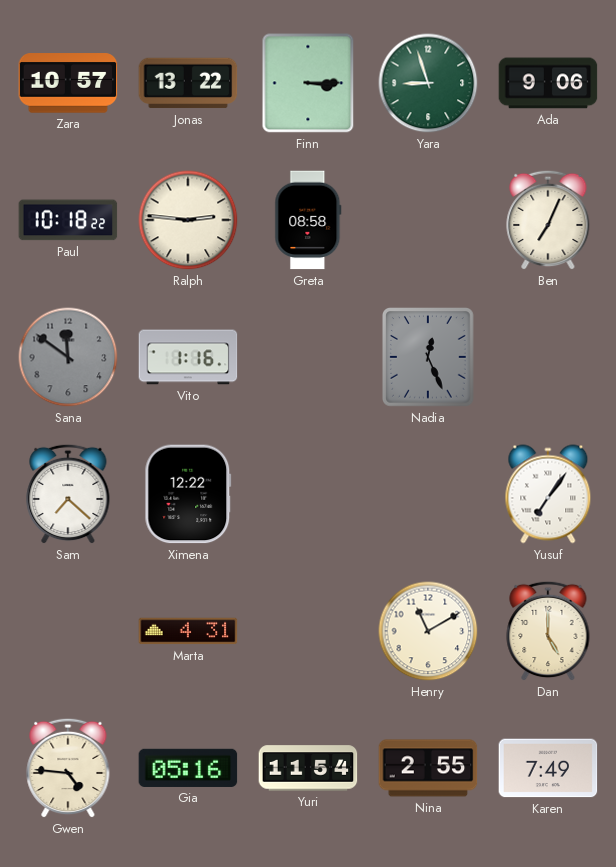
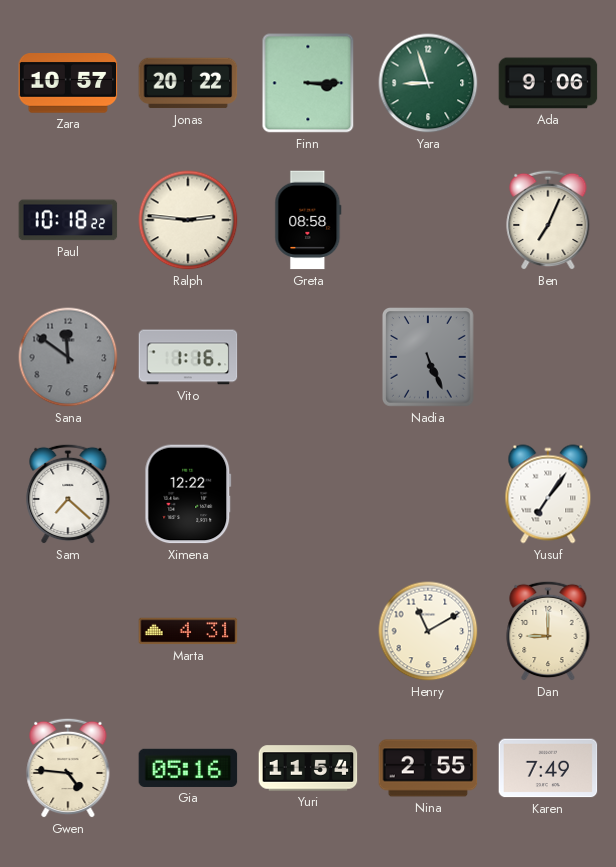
Jonas: 13:22 -> 20:22
Nadia: 12:26 -> 5:26
Dan: 5:00 -> 9:00
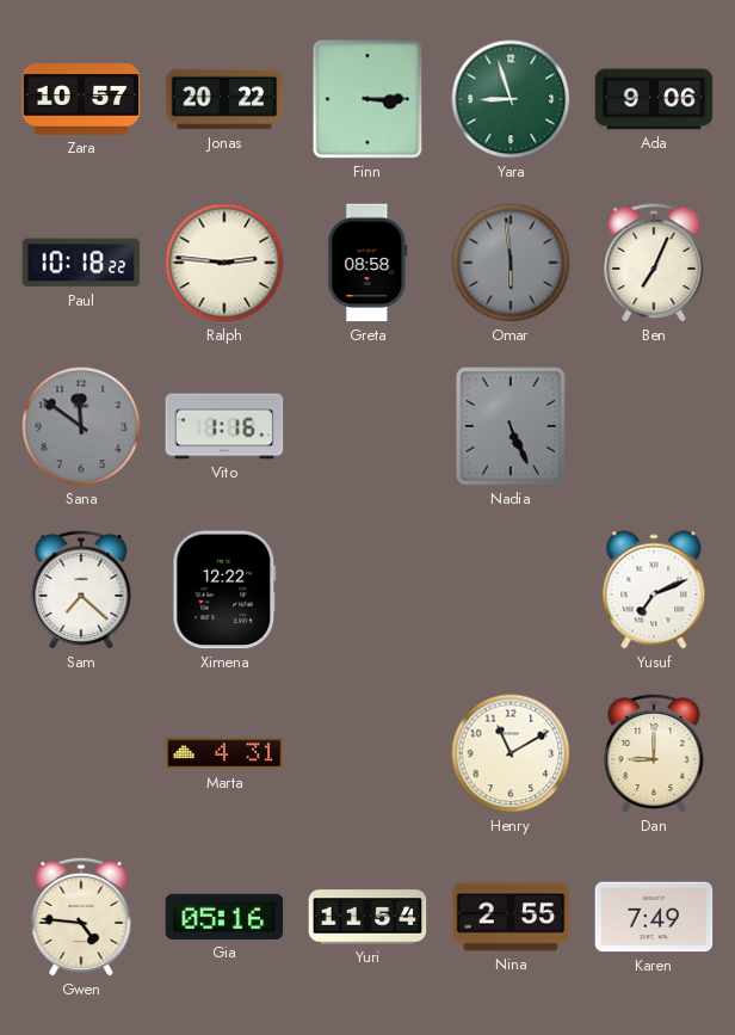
Omar: none -> 5:59
Yusuf: 7:06 -> 7:11
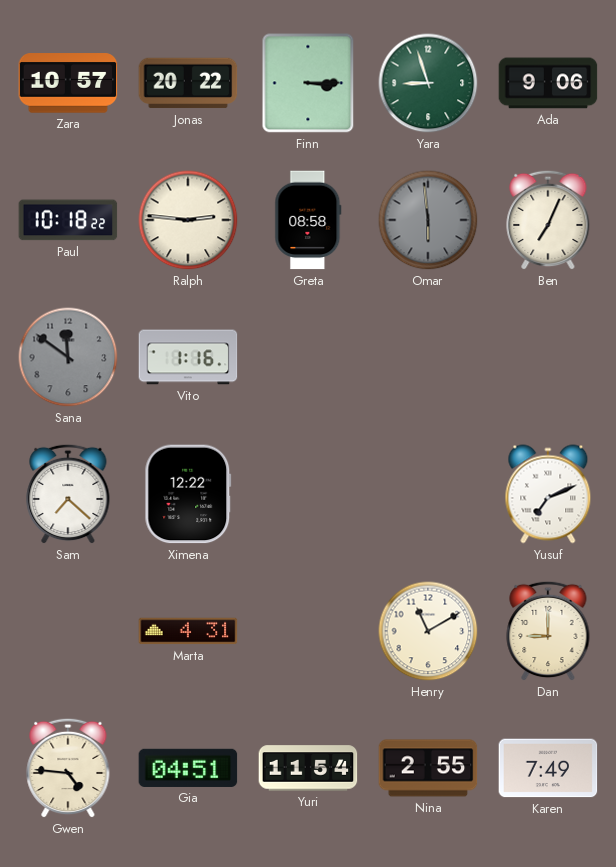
Nadia: 5:26 -> none
Gia: 05:16 -> 04:51
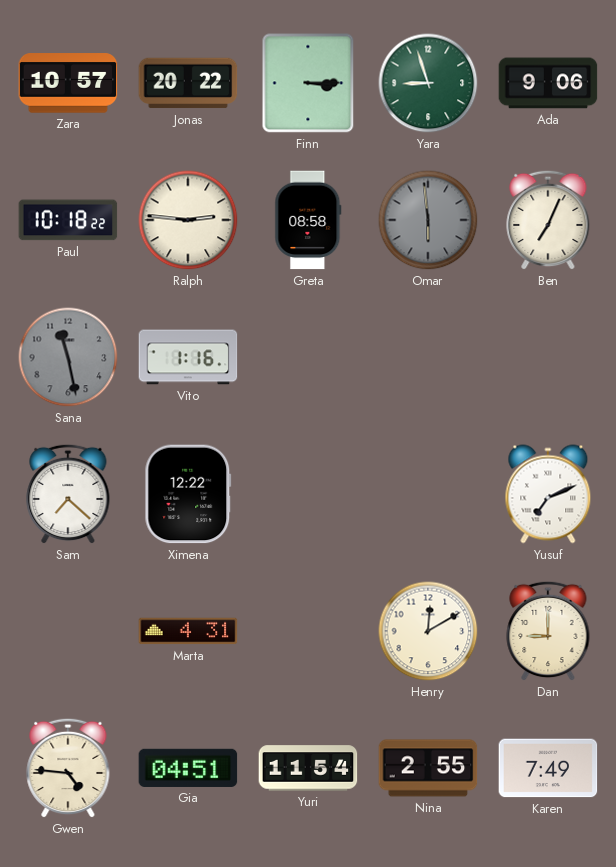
Sana: 11:51 -> 11:28
Henry: 11:10 -> 12:10
